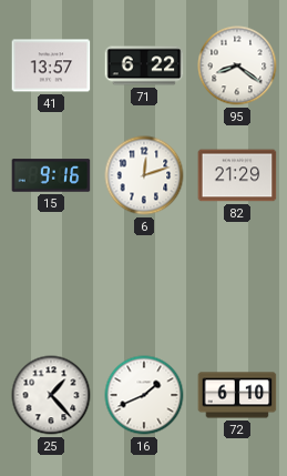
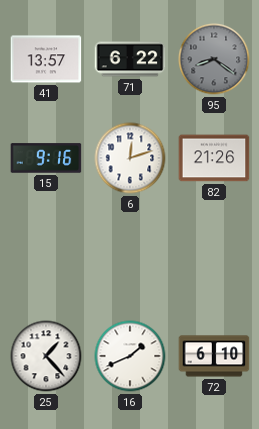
95 dial: white -> grey
82: 21:29 -> 21:26
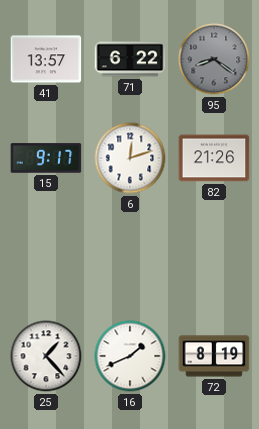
15: 9:16 -> 9:17
72: 6:10 -> 8:19
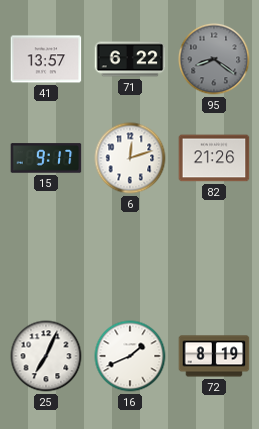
25: 1:23 -> 7:04
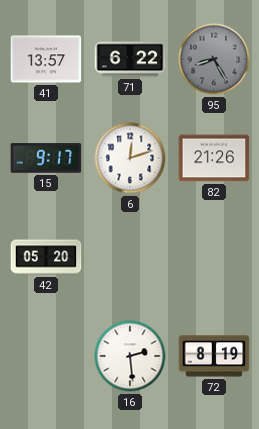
95: 8:21 -> 8:25
42: none -> 05:20
25: 7:04 -> none
16: 1:41 -> 2:29
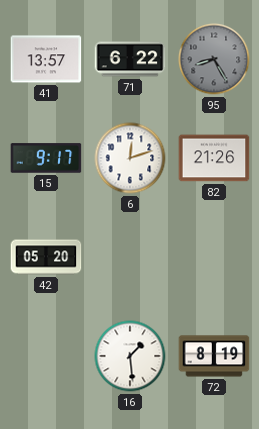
16: 2:29 -> 1:29
